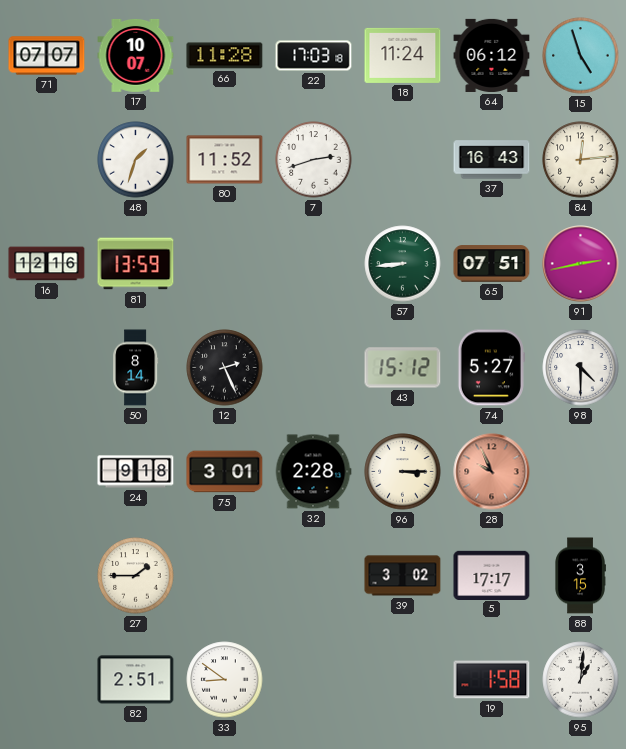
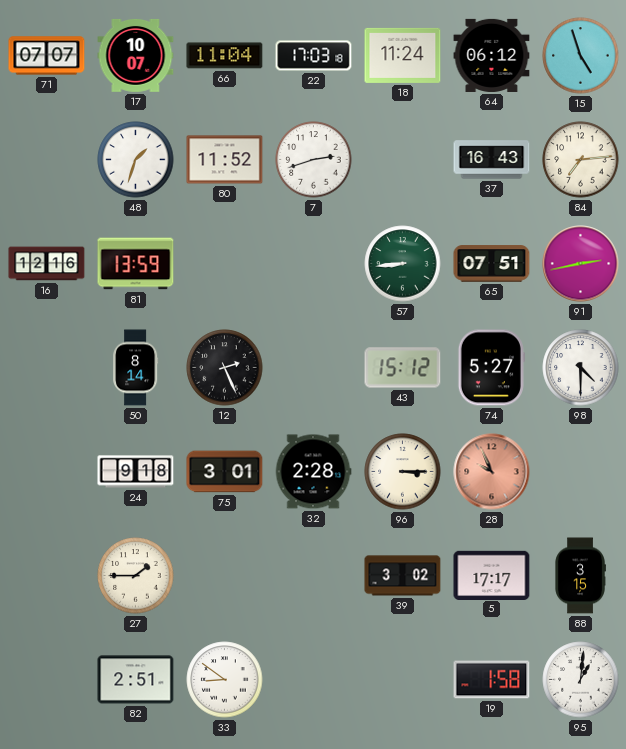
66: 11:28 -> 11:04
84: 12:14 -> 7:14
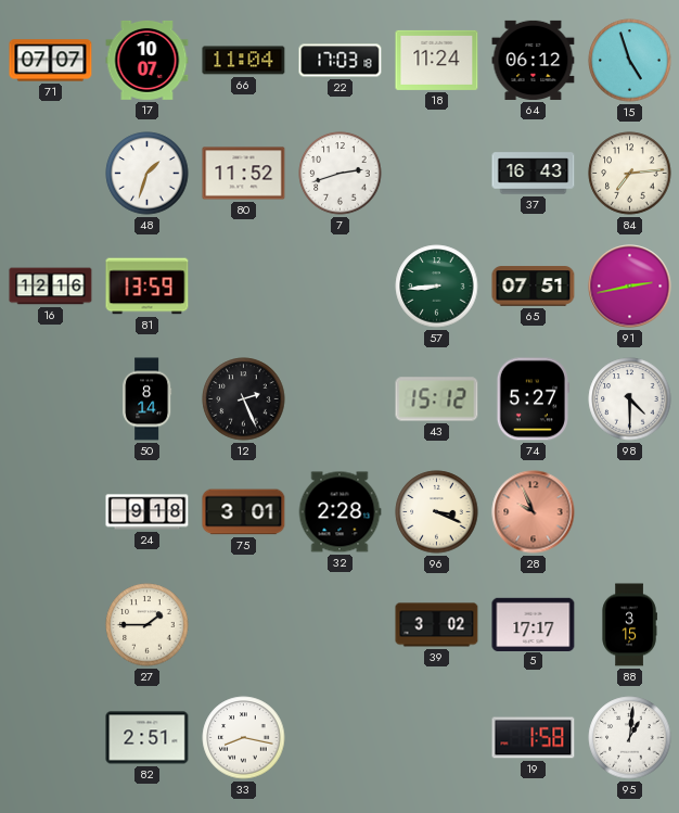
96: 3:15 -> 3:19
33: 8:51 -> 8:17
